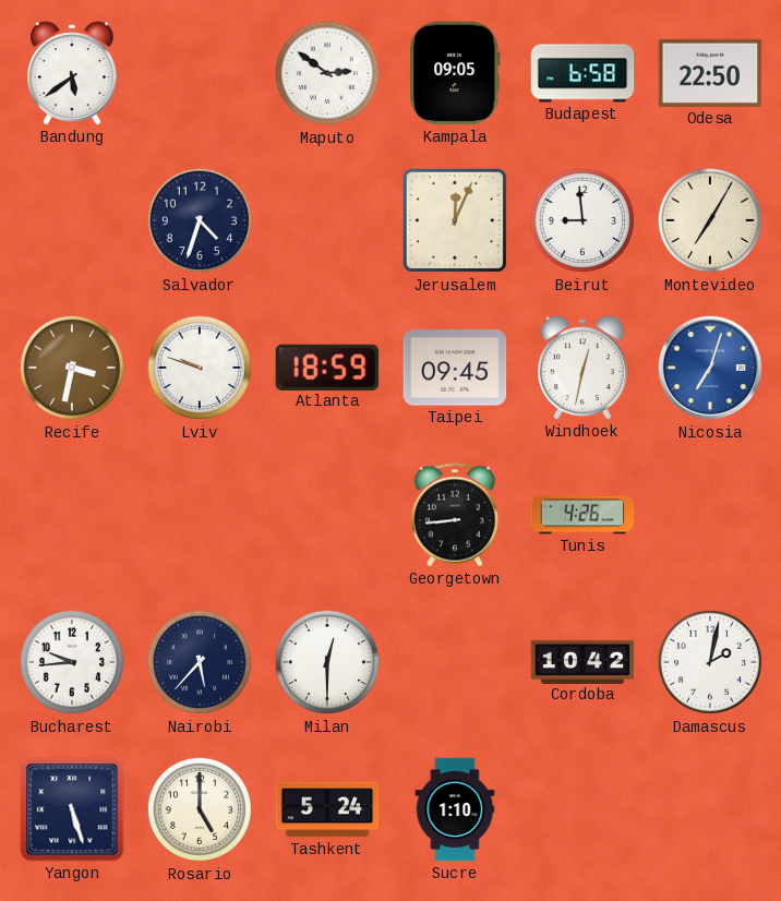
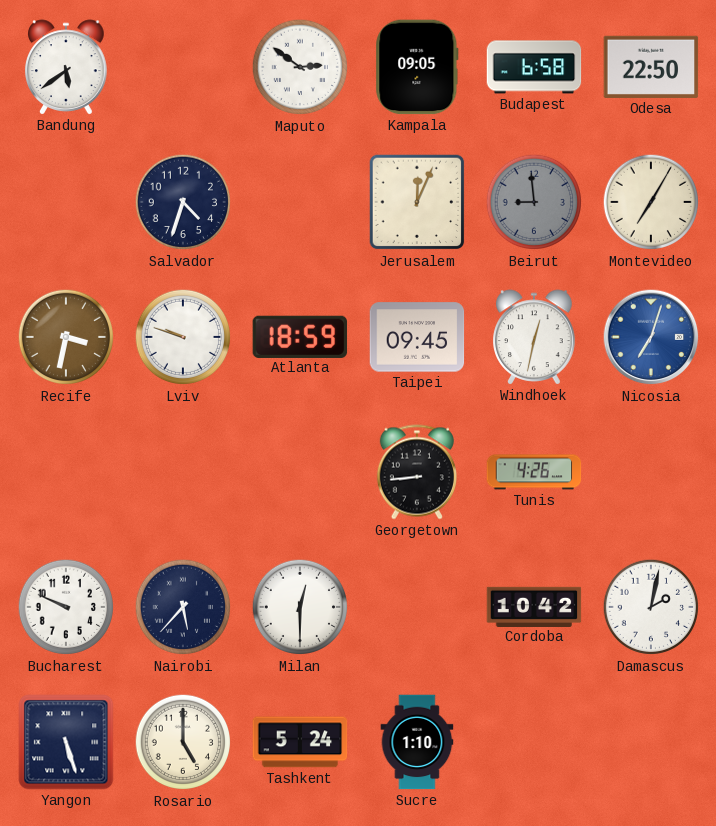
Beirut dial: white -> grey
Bucharest: 9:44 -> 9:49
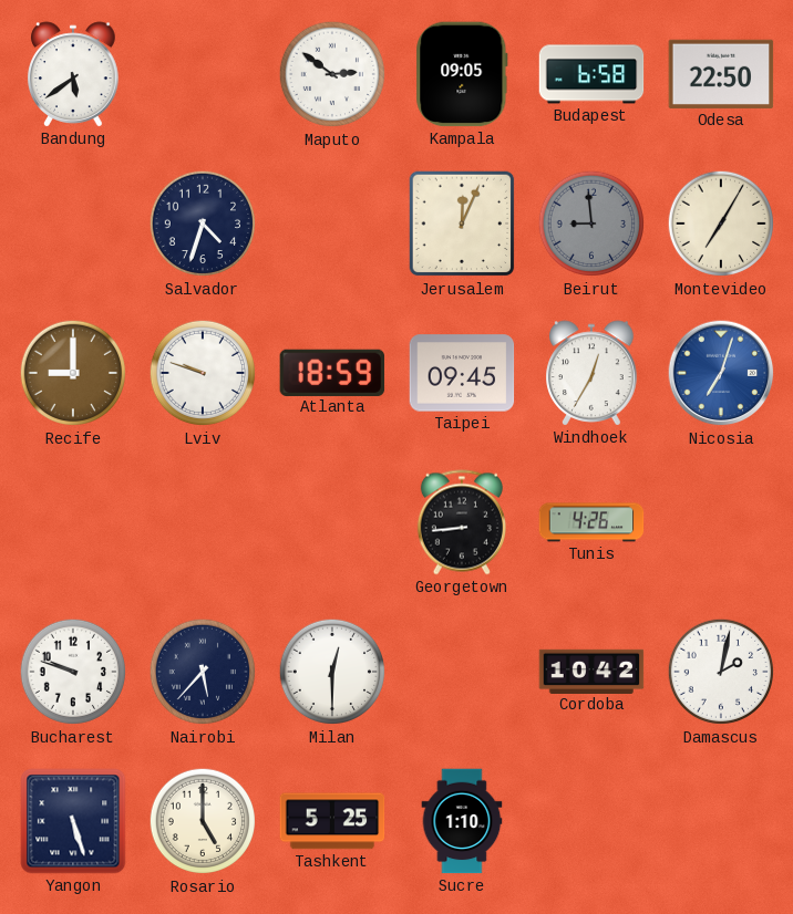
Recife: 3:32 -> 9:00
Windhoek: 12:32 -> 12:35
Bucharest: 9:49 -> 9:48
Tashkent: 5:24 -> 5:25
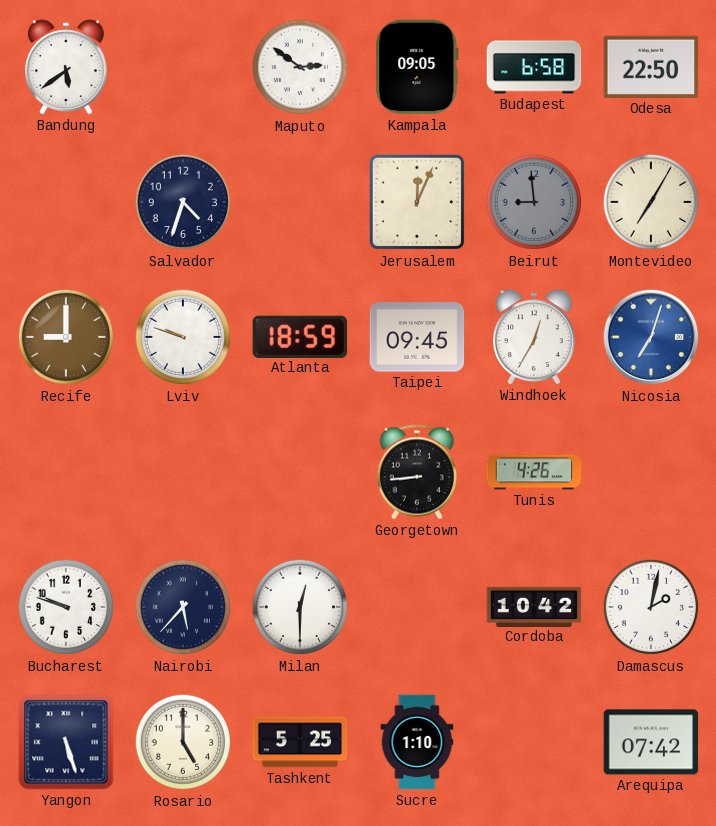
Arequipa: none -> 07:42
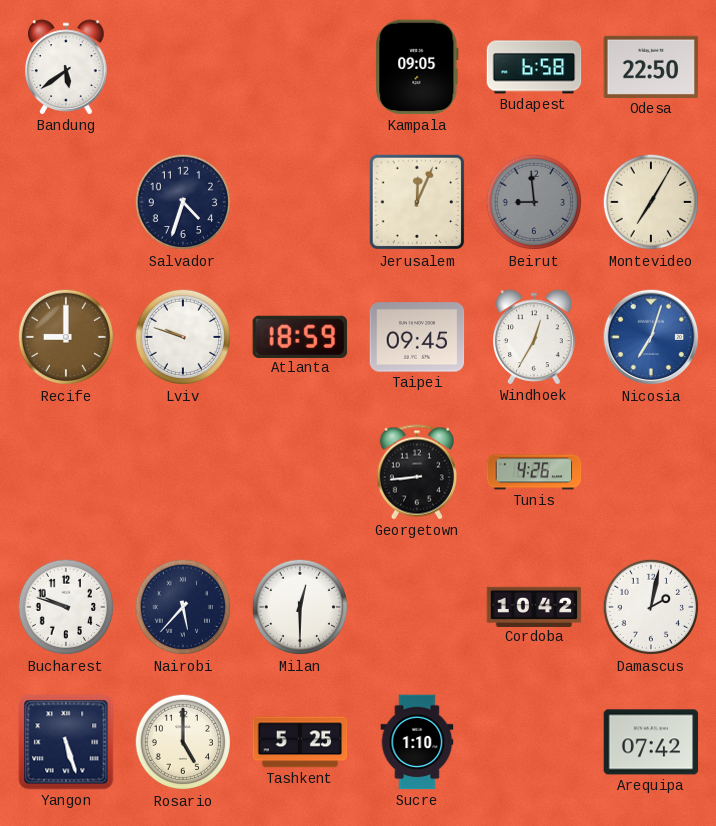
Maputo: 2:51 -> none
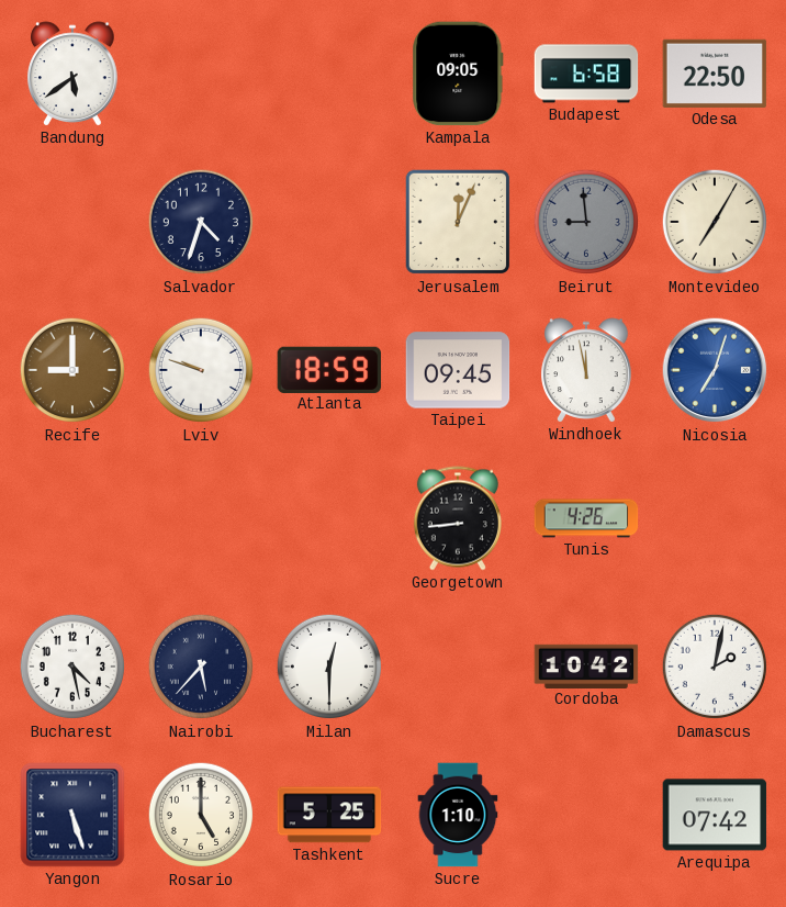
Windhoek: 12:35 -> 11:58
Bucharest: 9:48 -> 4:28
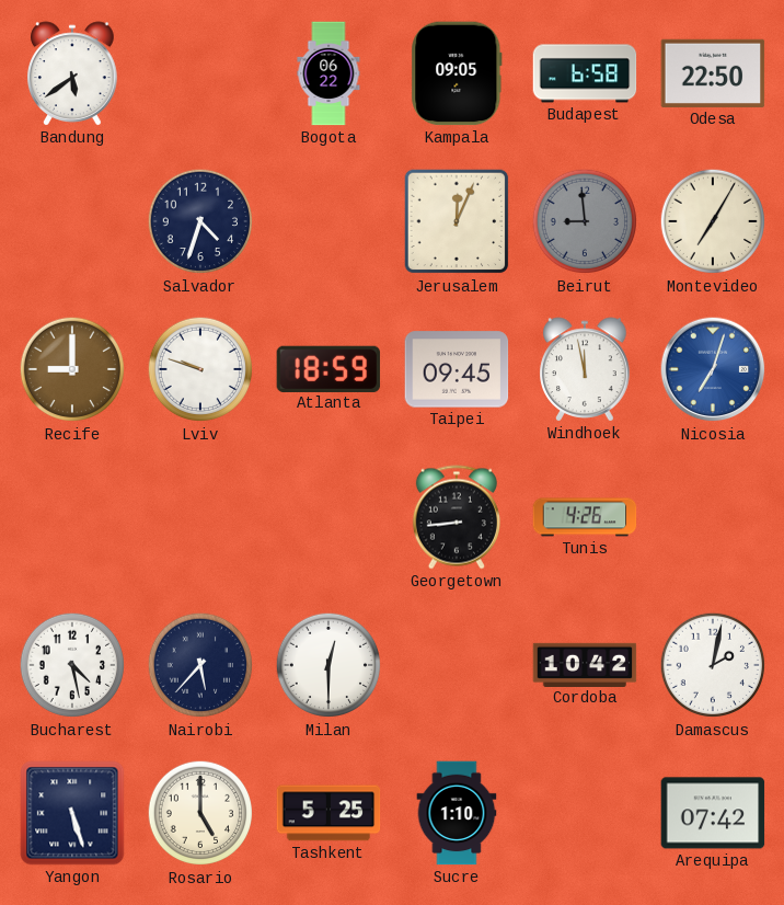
Bogota: none -> 06:22
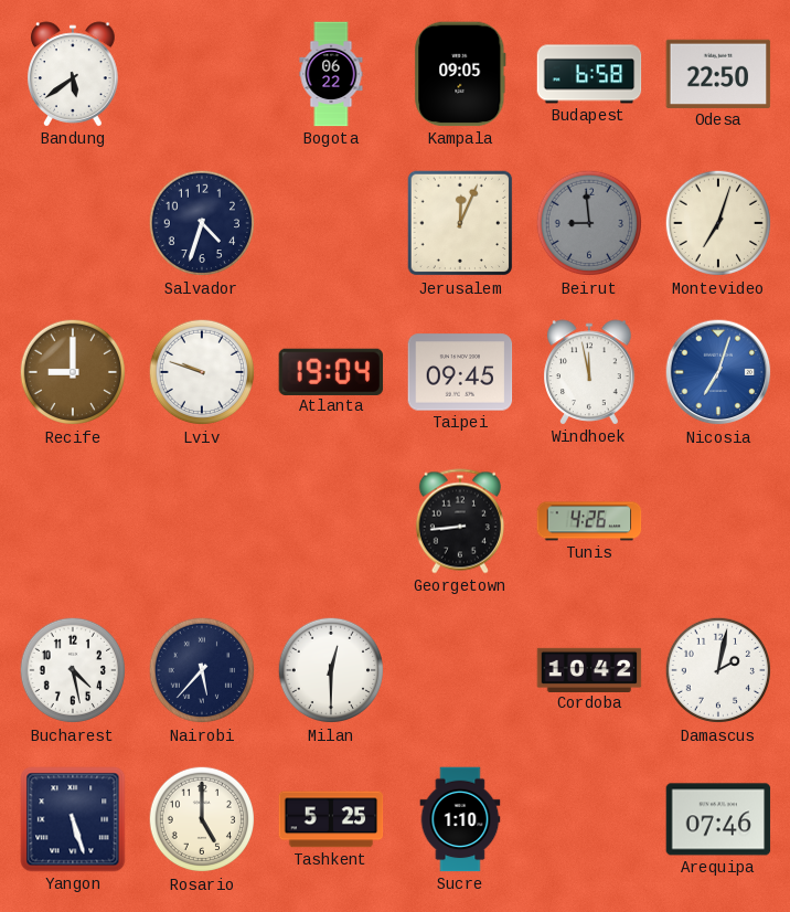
Montevideo: 7:05 -> 7:03
Atlanta: 18:59 -> 19:04
Arequipa: 07:42 -> 07:46
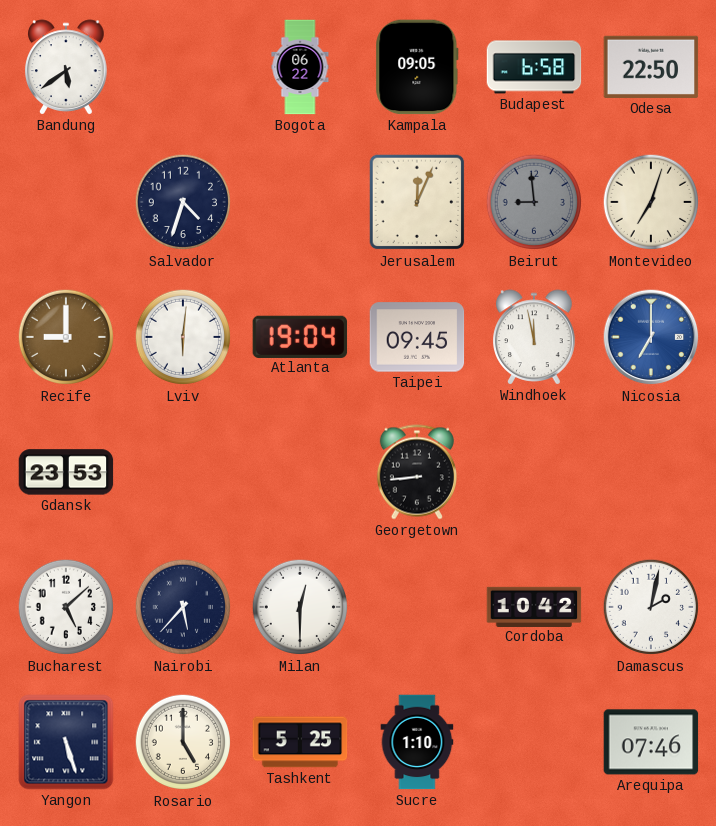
Lviv: 9:48 -> 6:01
Nicosia: 7:03 -> 7:00
Gdansk: none -> 23:53
Tunis: 4:26 -> none
Bucharest: 4:28 -> 5:08
